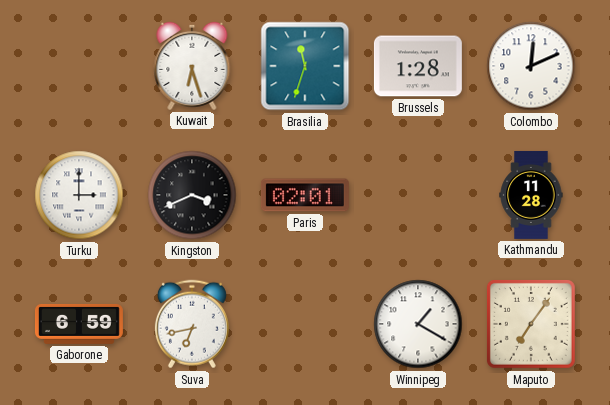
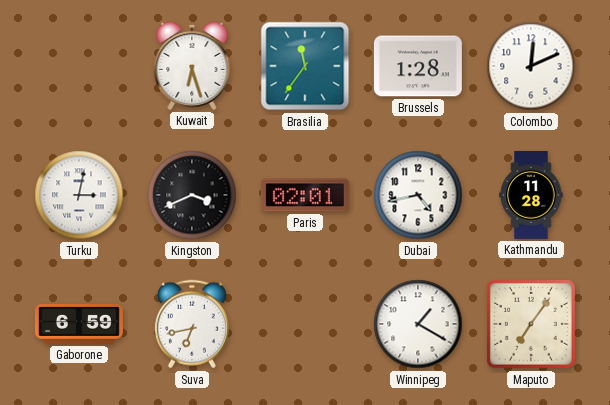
Brasilia: 11:33 -> 11:36
Turku: 3:00 -> 3:02
Dubai: none -> 4:43
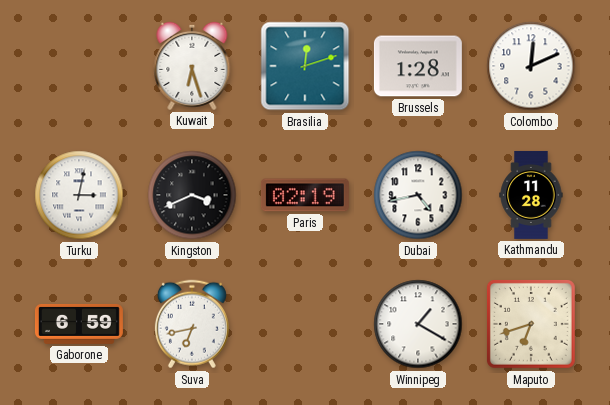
Brasilia: 11:36 -> 12:12
Paris: 02:01 -> 02:19
Maputo: 7:06 -> 6:42
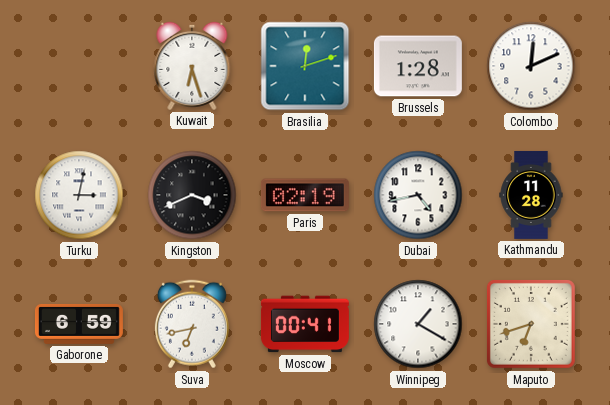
Moscow: none -> 00:41
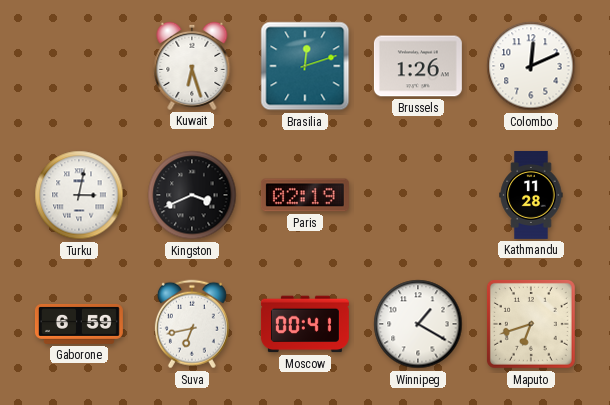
Brussels: 1:28 -> 1:26
Dubai: 4:43 -> none
